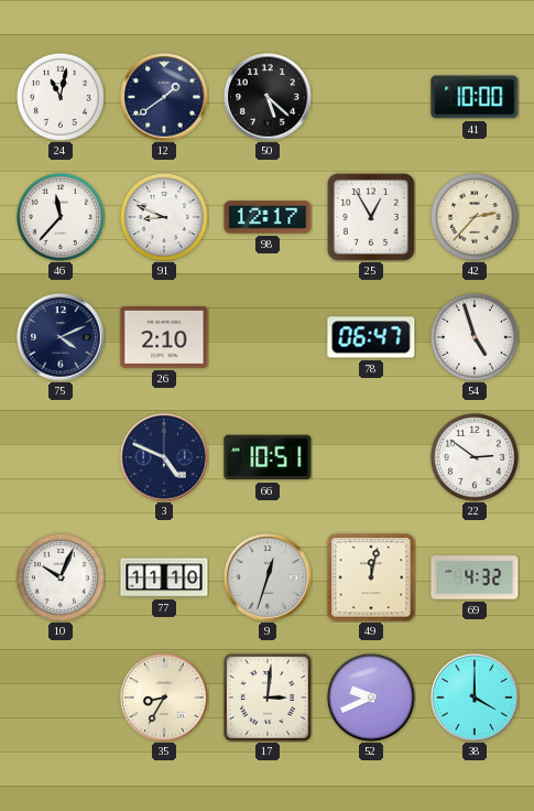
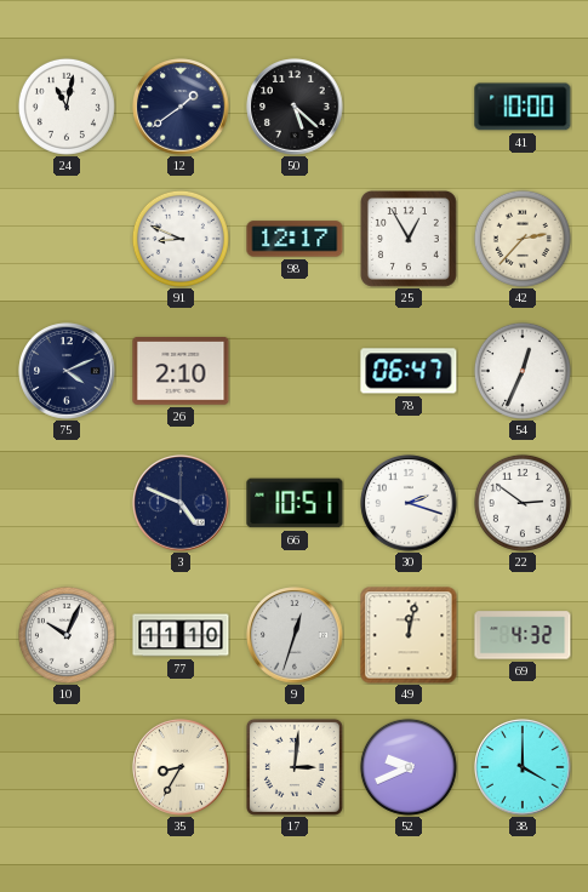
46: 11:37 -> none
54: 4:57 -> 12:34
30: none -> 2:18
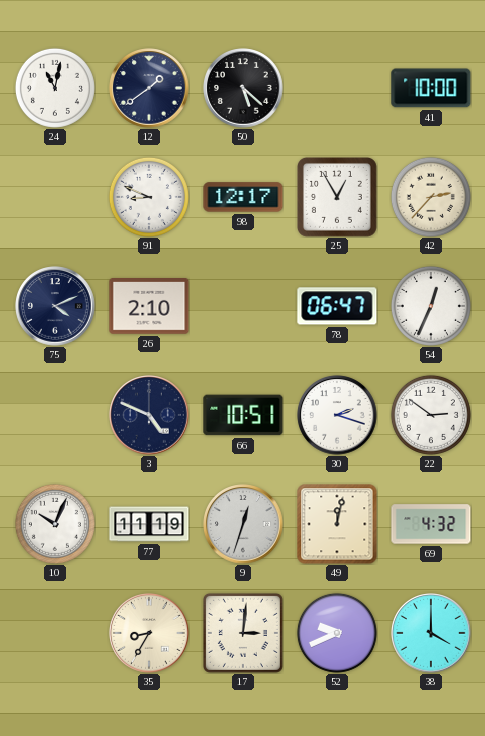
77: 11:10 -> 11:19
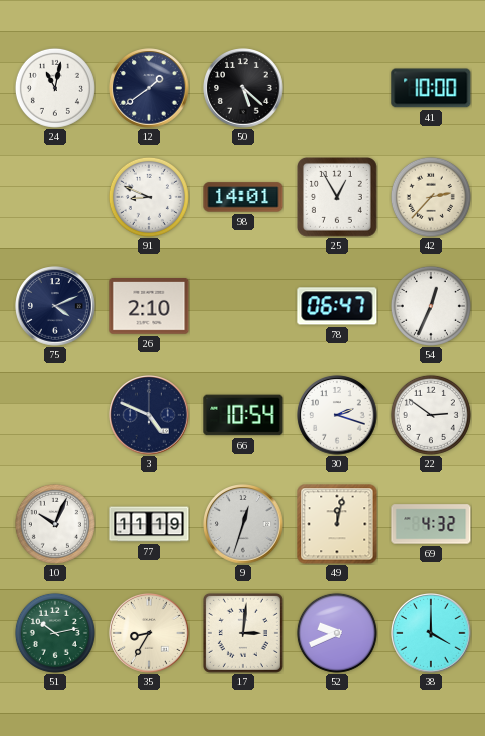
98: 12:17 -> 14:01
66: 10:51 -> 10:54
51: none -> 10:13
